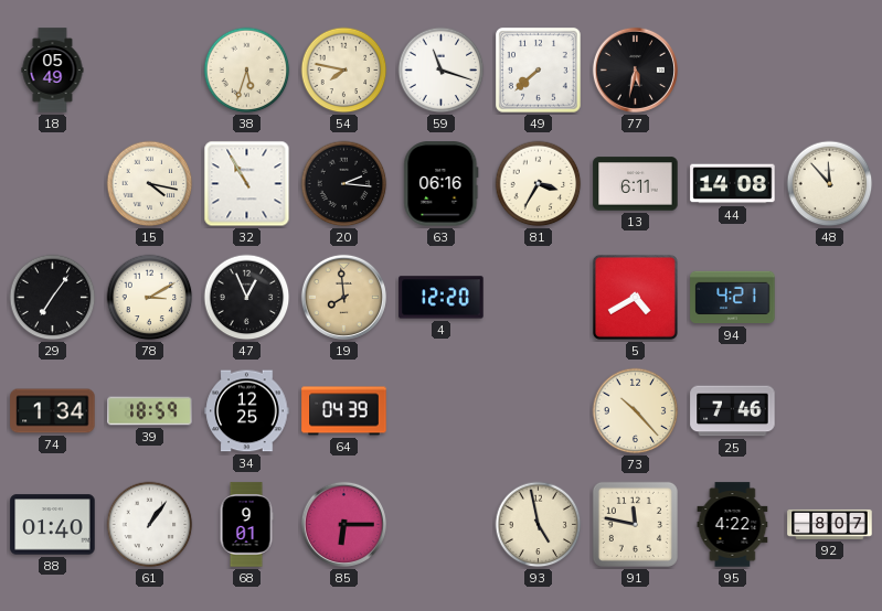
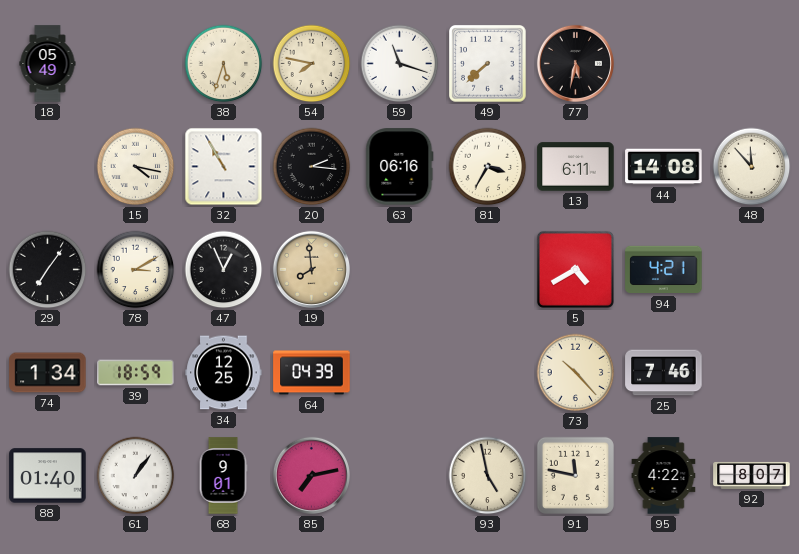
4: 12:20 -> none
85: 6:15 -> 7:13
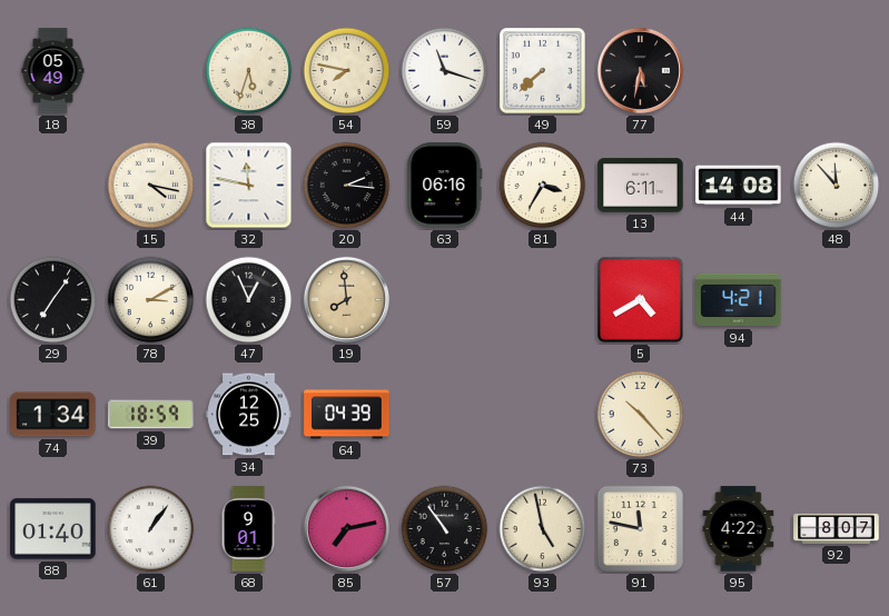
32: 10:55 -> 11:47
25: 7:46 -> none
57: none -> 10:54
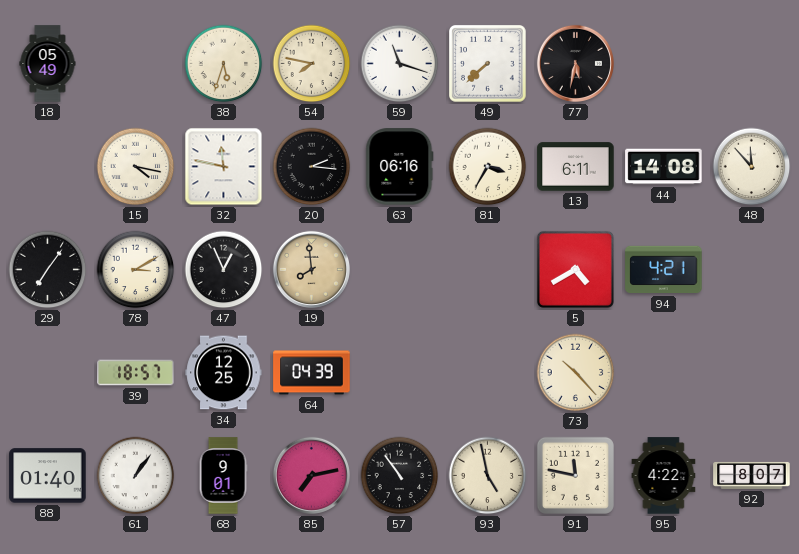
74: 1:34 -> none
39: 18:59 -> 18:57
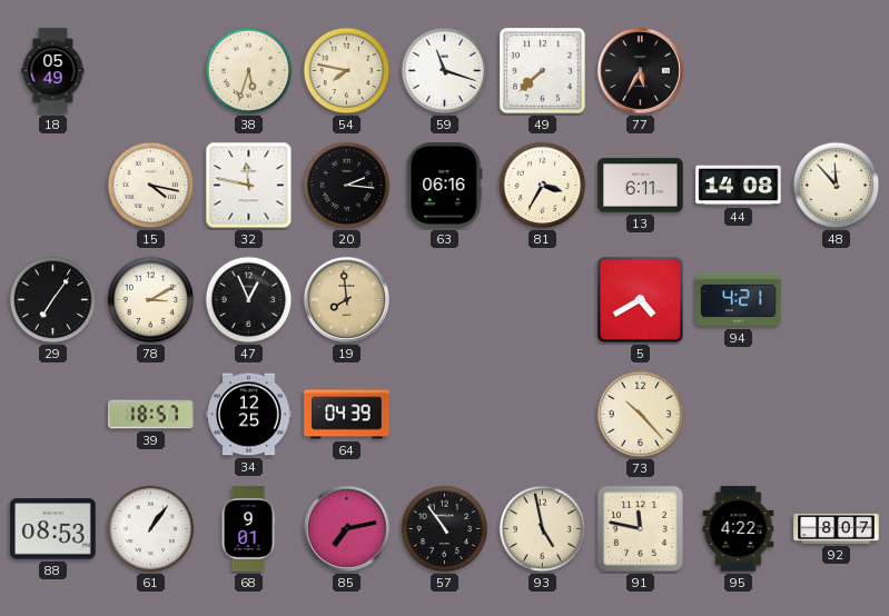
77: 5:32 -> 5:35
88: 01:40 -> 08:53
